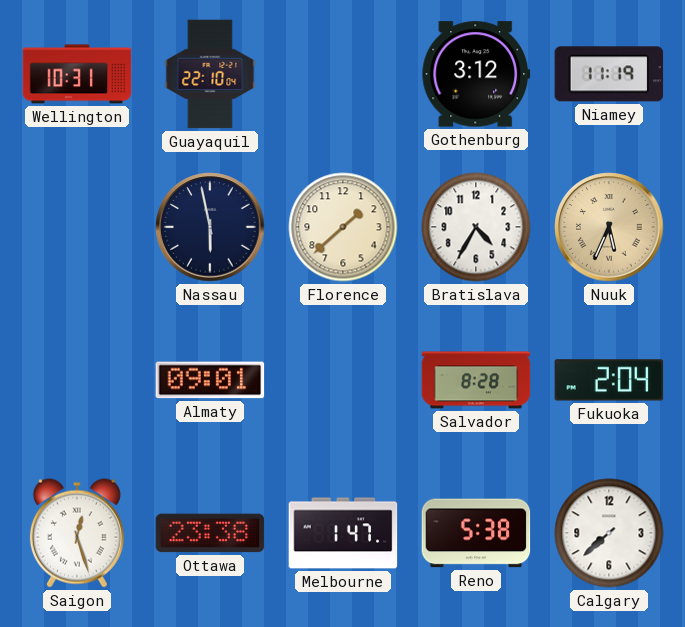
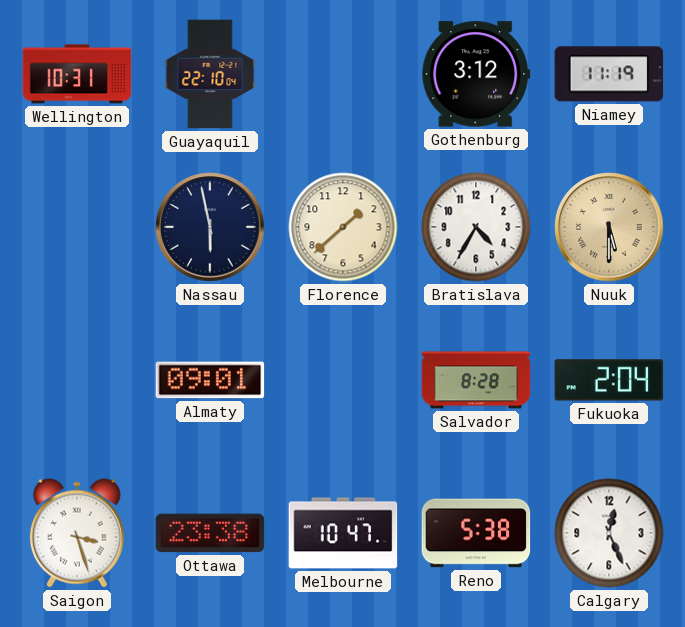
Nuuk: 5:34 -> 5:30
Saigon: 12:27 -> 3:27
Melbourne: 1:47 -> 10:47
Calgary: 7:38 -> 12:26
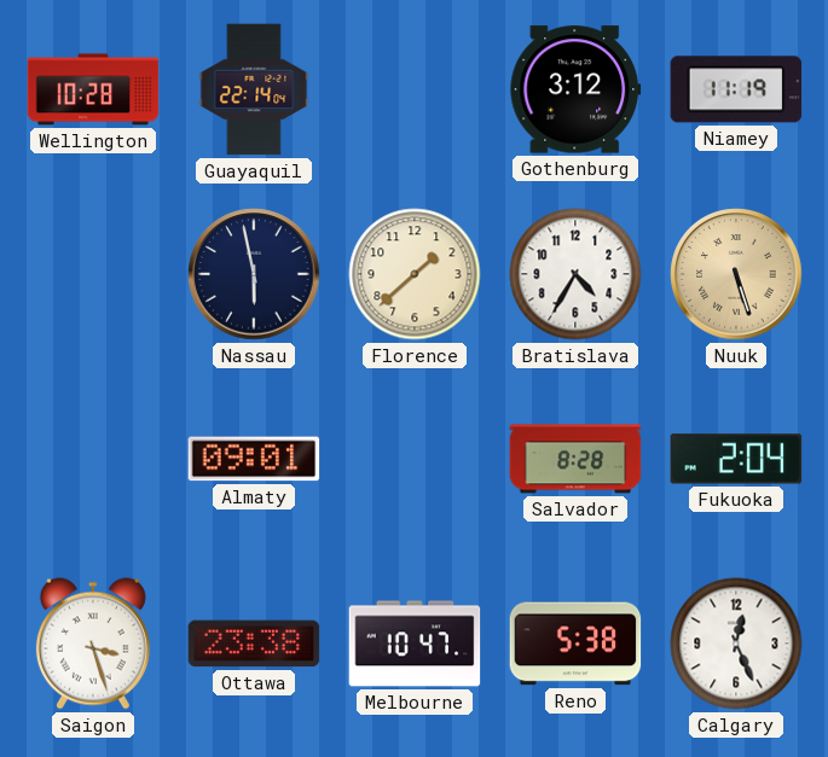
Wellington: 10:31 -> 10:28
Guayaquil: 22:10 -> 22:14
Nuuk: 5:30 -> 5:27
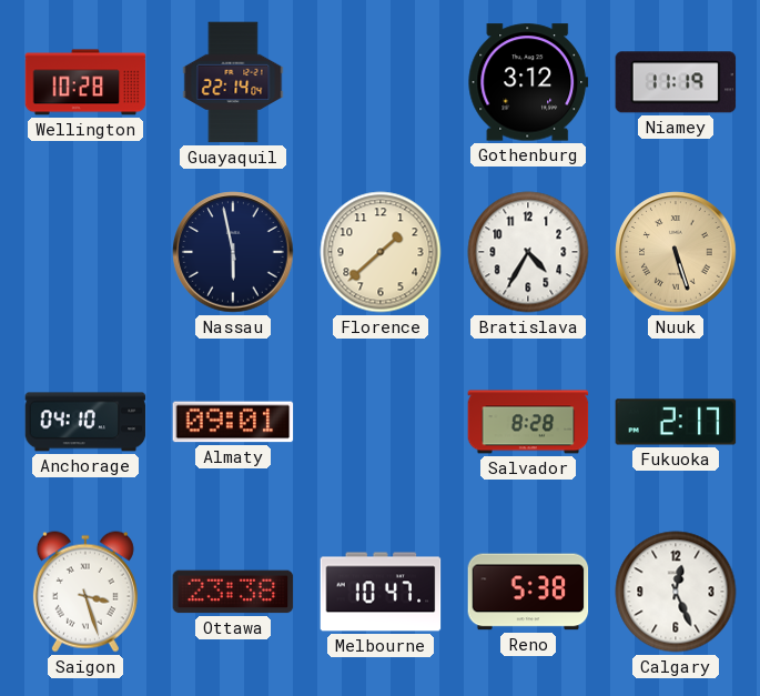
Anchorage: none -> 04:10
Fukuoka: 2:04 -> 2:17
